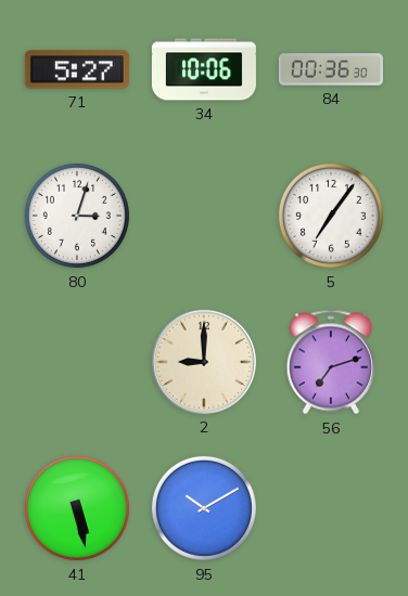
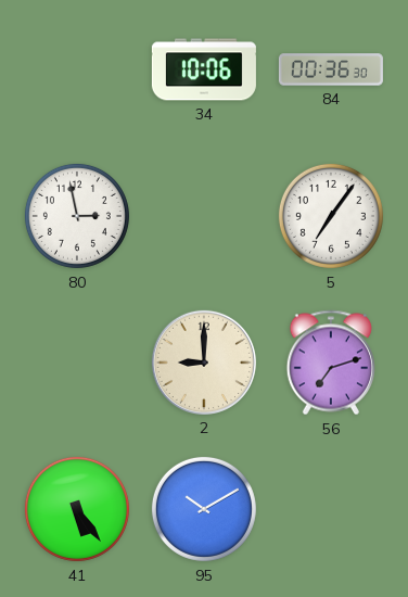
71: 5:27 -> none
80: 3:03 -> 2:58
41: 5:28 -> 5:24
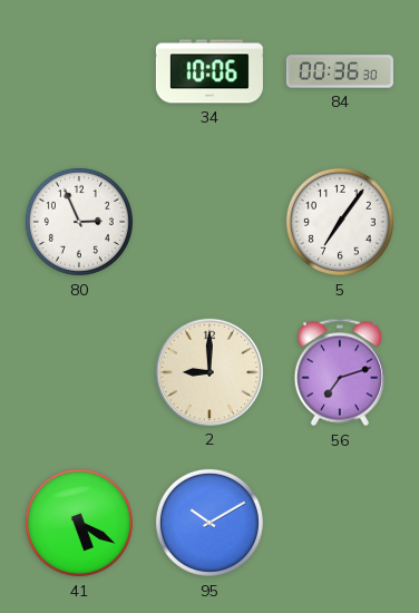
80: 2:58 -> 2:56
41: 5:24 -> 5:20
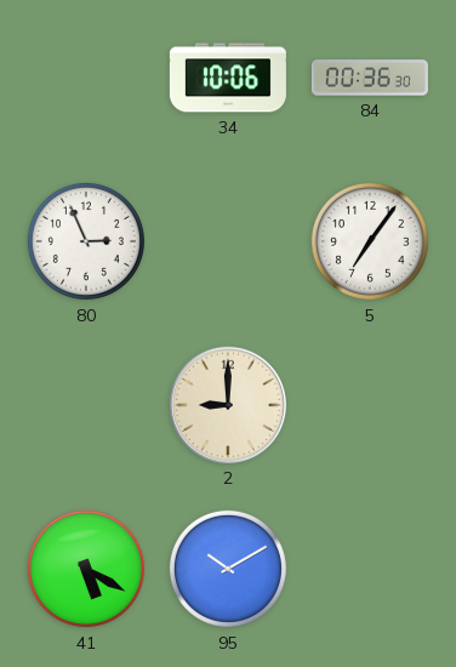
56: 7:12 -> none
